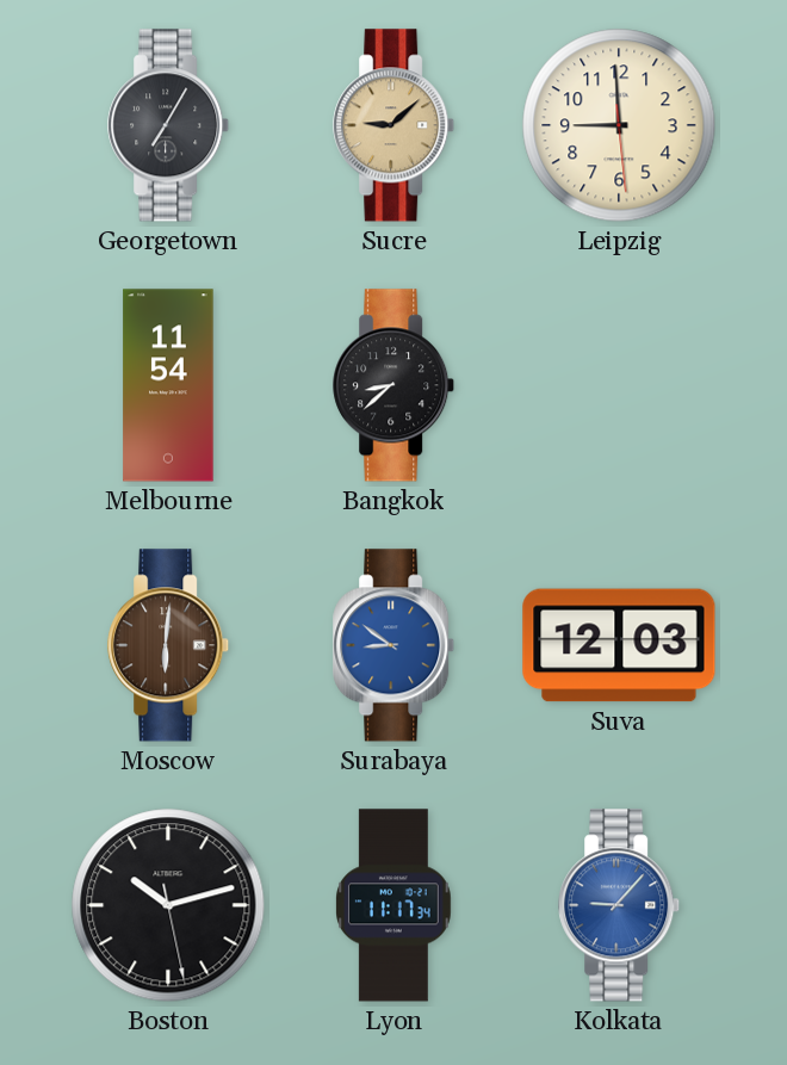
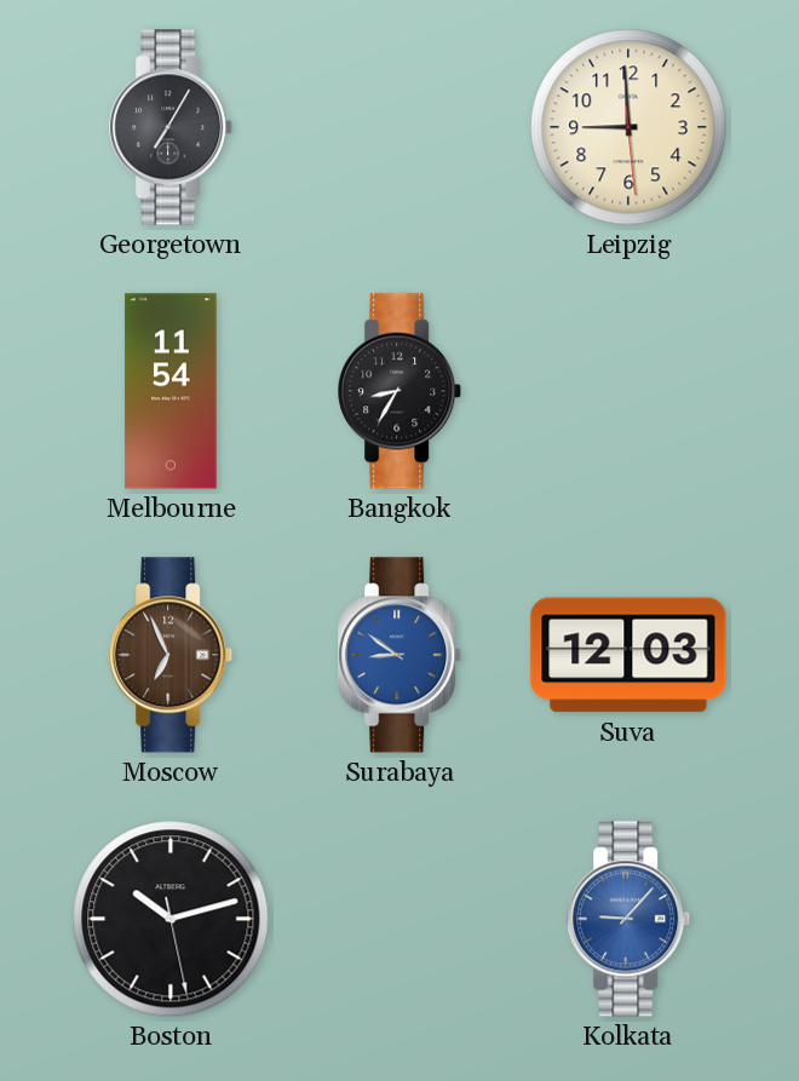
Sucre: 9:08 -> none
Bangkok: 8:38 -> 8:35
Moscow: 6:01 -> 6:56
Lyon: 11:17 -> none
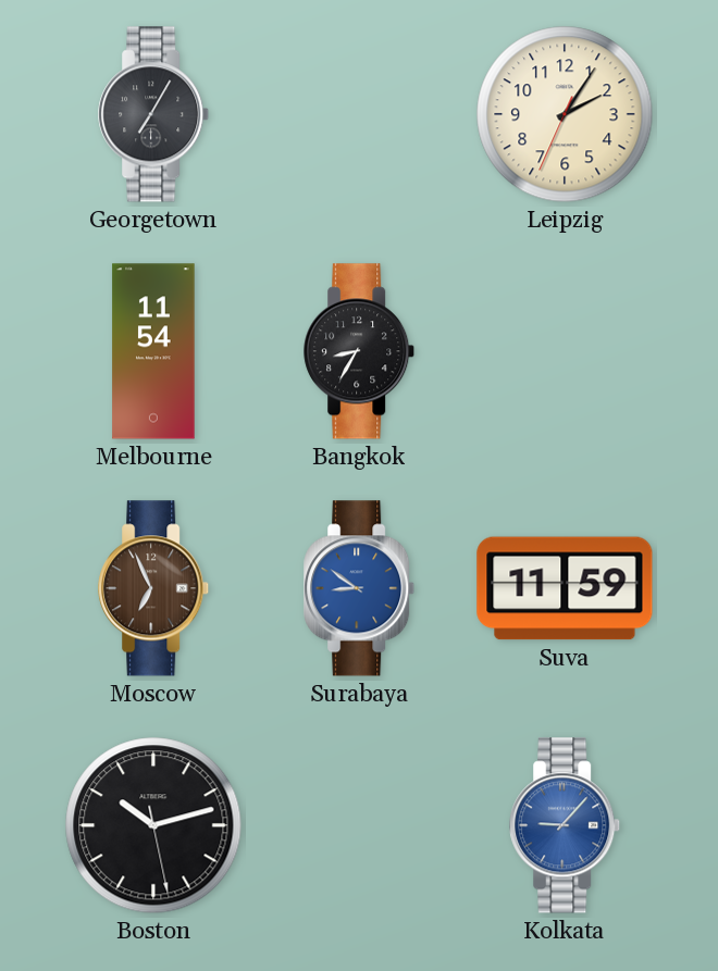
Leipzig: 8:59 -> 2:05
Suva: 12:03 -> 11:59
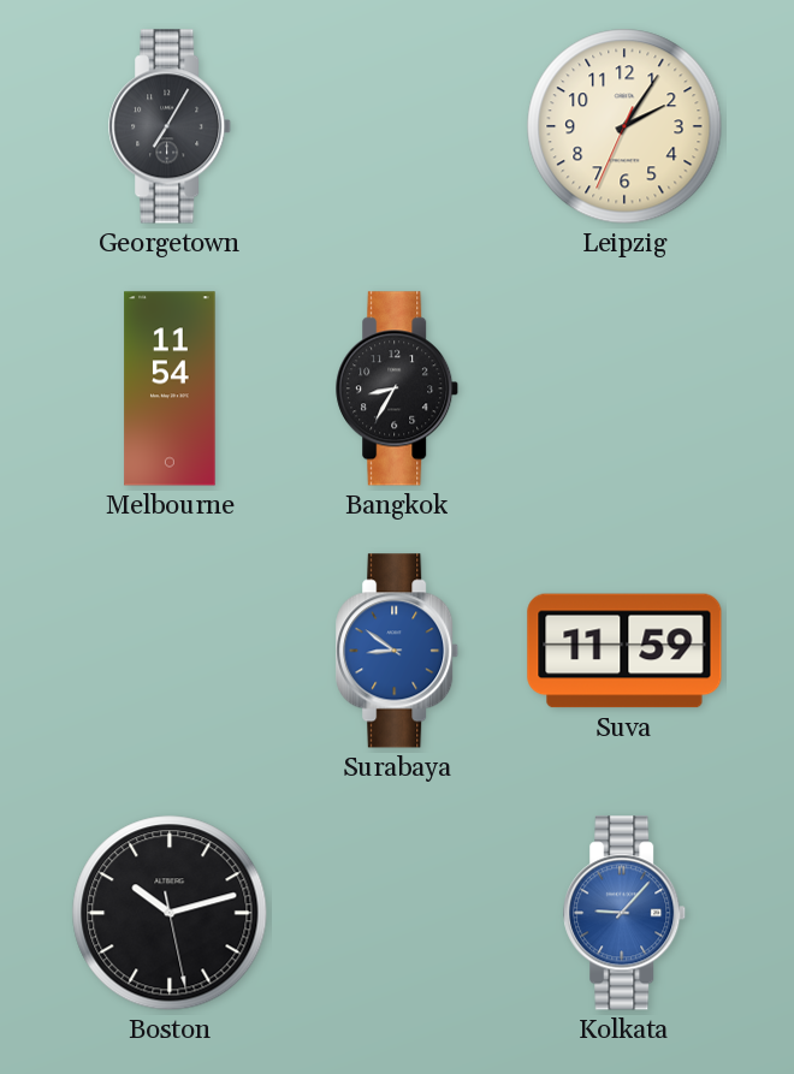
Moscow: 6:56 -> none
